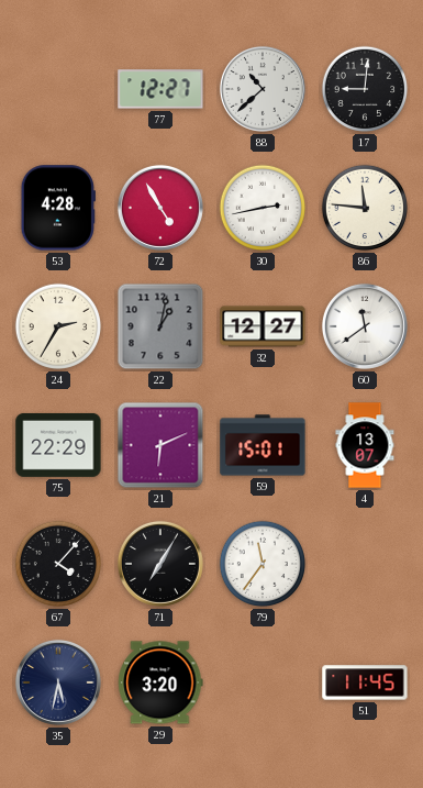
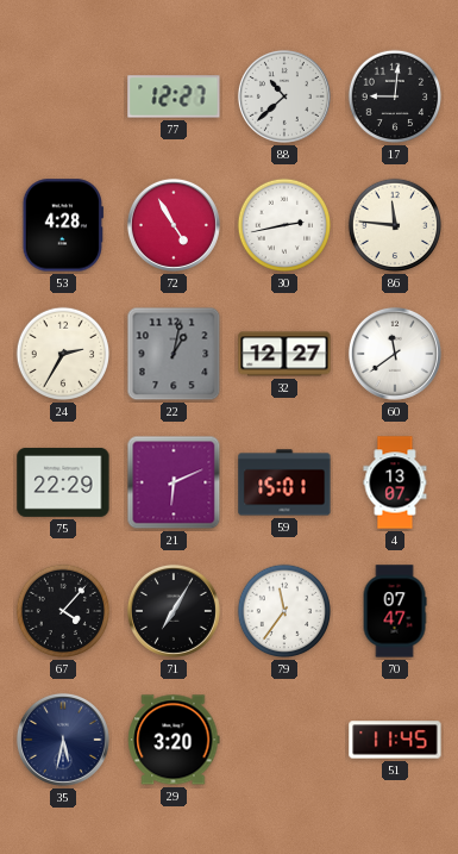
70: none -> 07:47
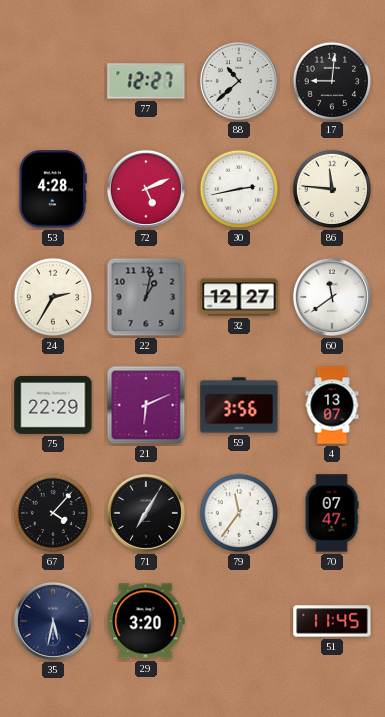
72: 4:55 -> 5:11
59: 15:01 -> 3:56
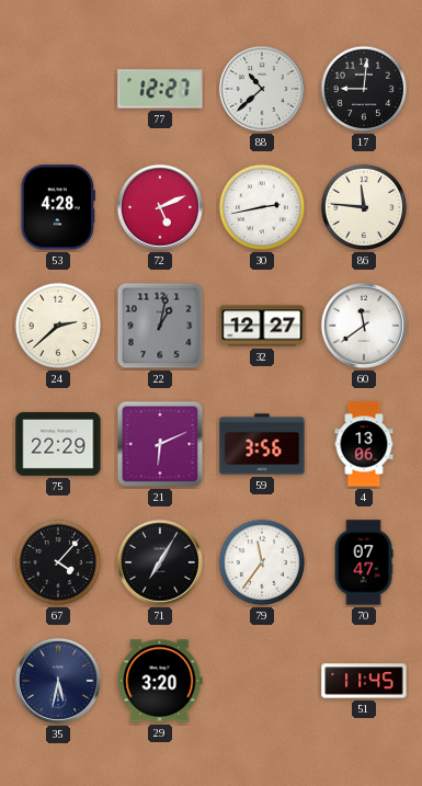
24: 2:35 -> 2:38
4: 13:07 -> 13:06
